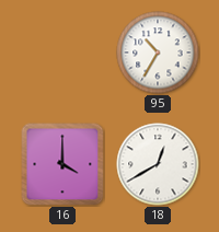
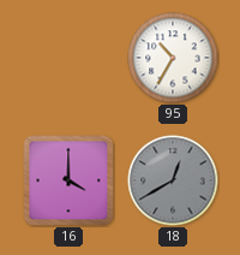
18 dial: white -> grey
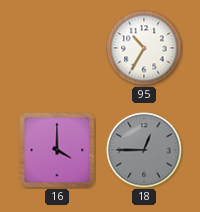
18: 12:40 -> 12:45
